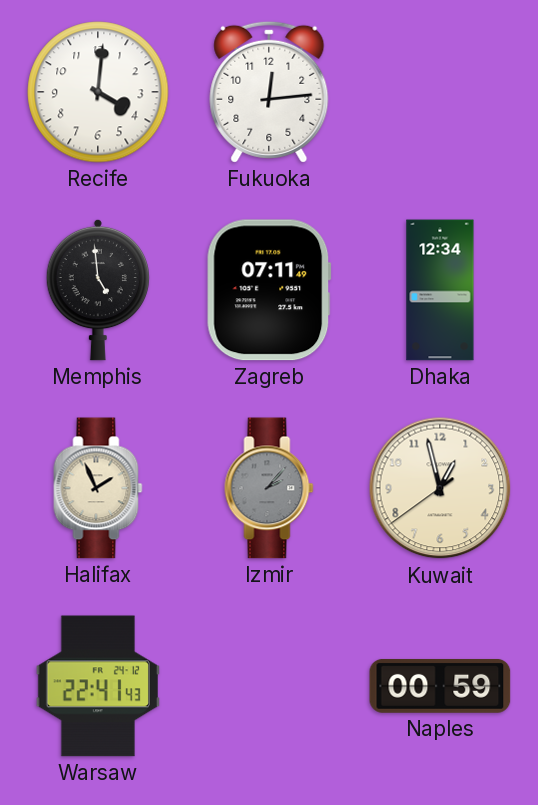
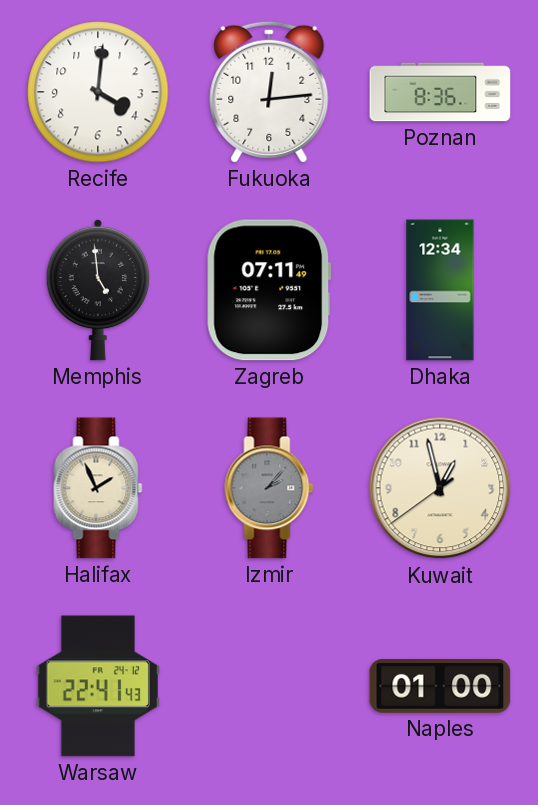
Poznan: none -> 8:36
Naples: 00:59 -> 01:00
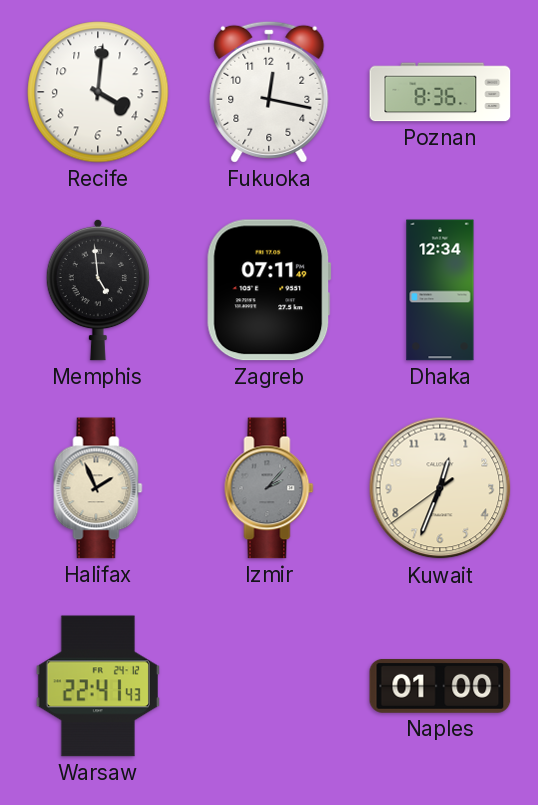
Fukuoka: 12:14 -> 12:17
Kuwait: 12:57 -> 12:33
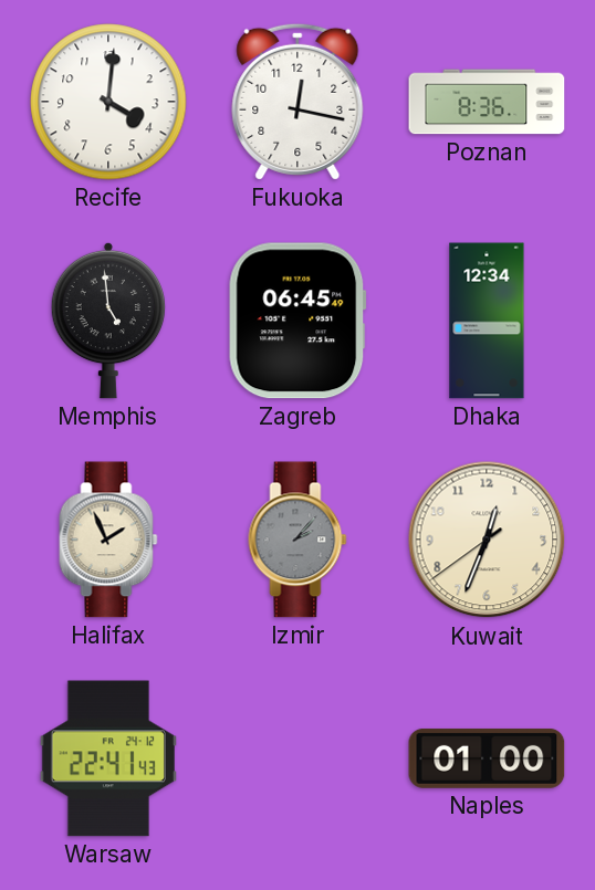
Zagreb: 07:11 -> 06:45
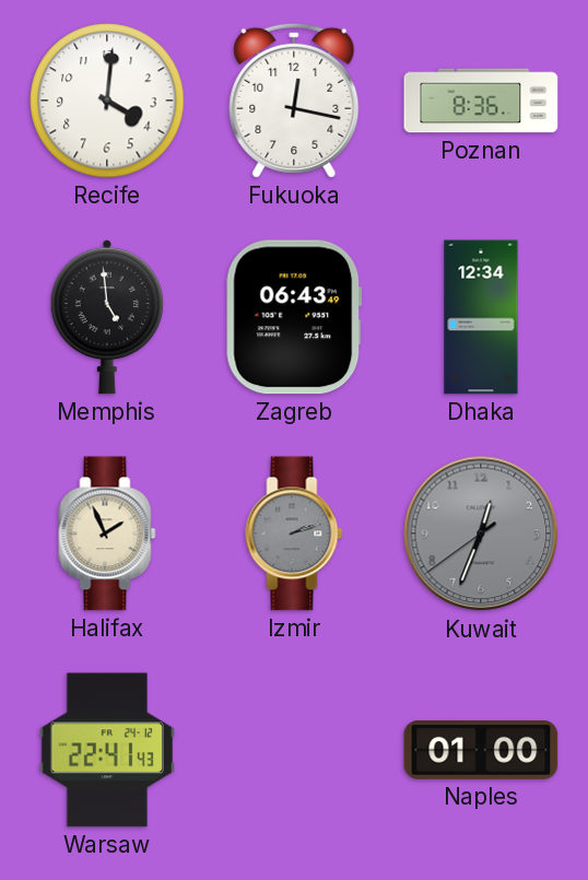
Zagreb: 06:45 -> 06:43
Izmir: 2:07 -> 2:12
Kuwait dial: cream -> grey
